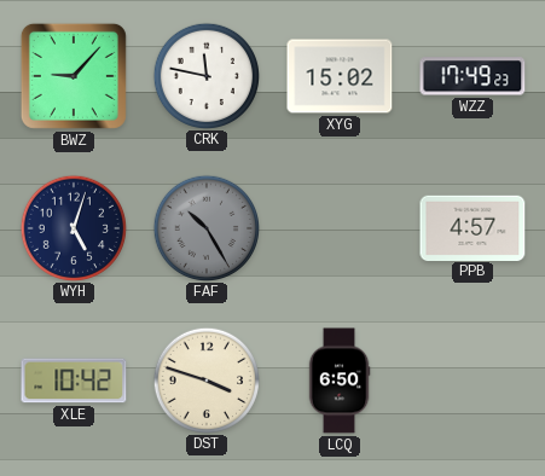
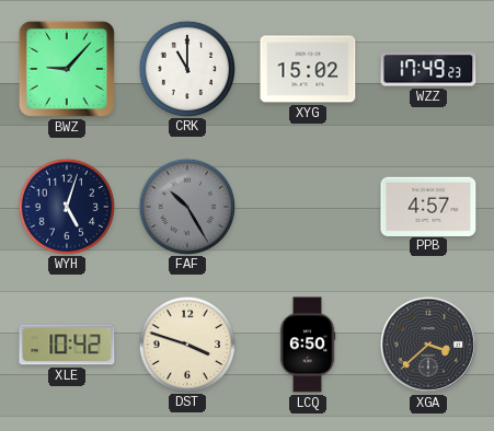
CRK: 11:47 -> 11:00
XGA: none -> 3:38
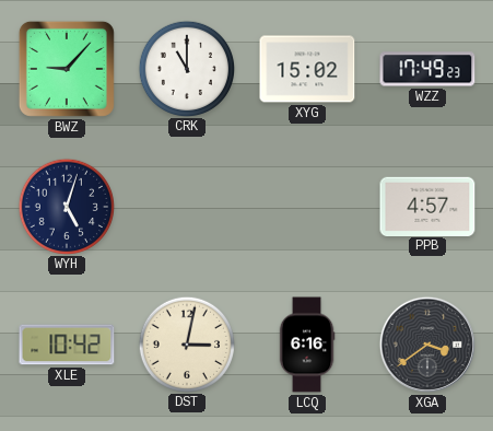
FAF: 10:25 -> none
DST: 3:48 -> 3:02
LCQ: 6:50 -> 6:16
XGA: 3:38 -> 3:39
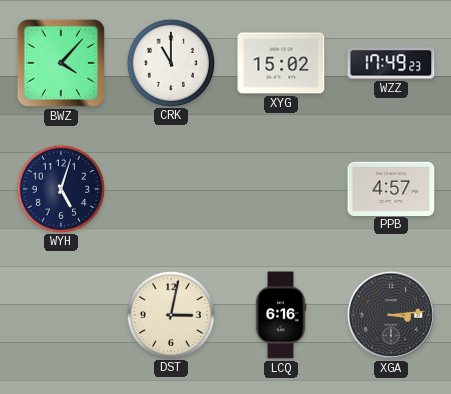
BWZ: 9:07 -> 4:07
XLE: 10:42 -> none
XGA: 3:39 -> 3:14
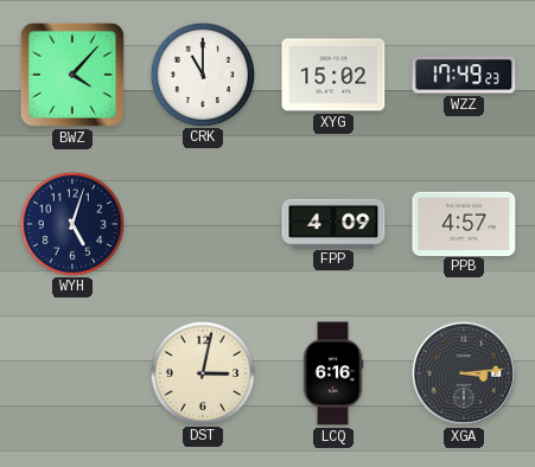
FPP: none -> 4:09
